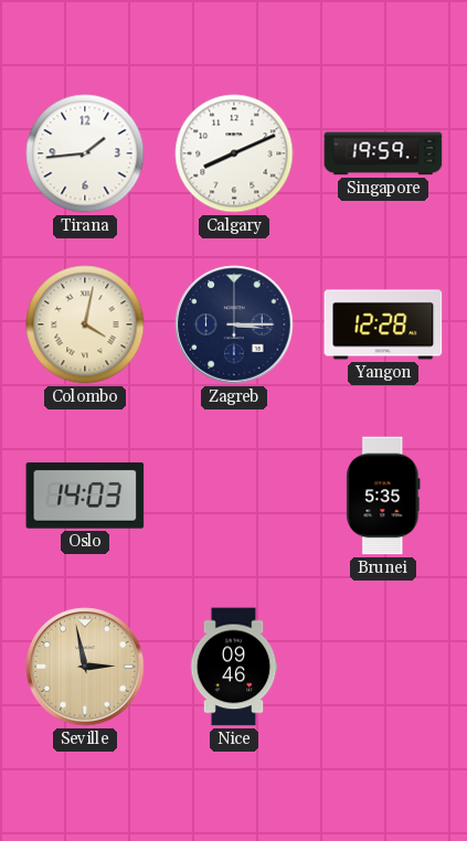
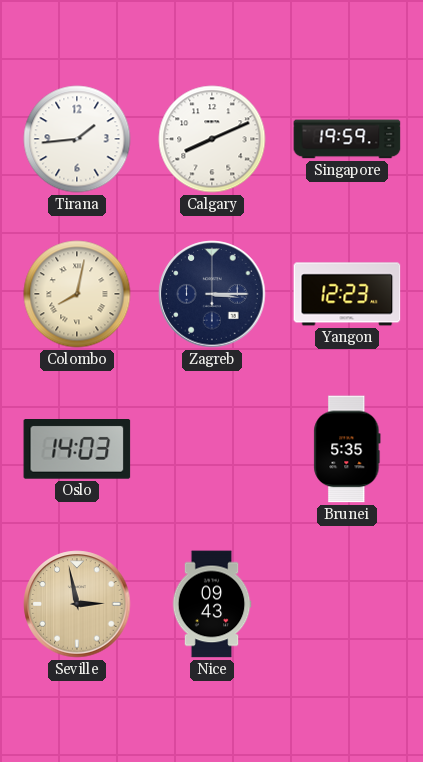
Colombo: 4:02 -> 8:02
Yangon: 12:28 -> 12:23
Nice: 09:46 -> 09:43
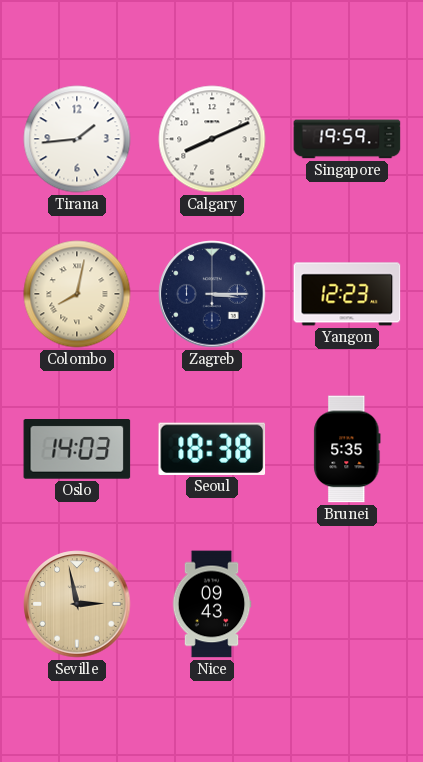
Seoul: none -> 18:38
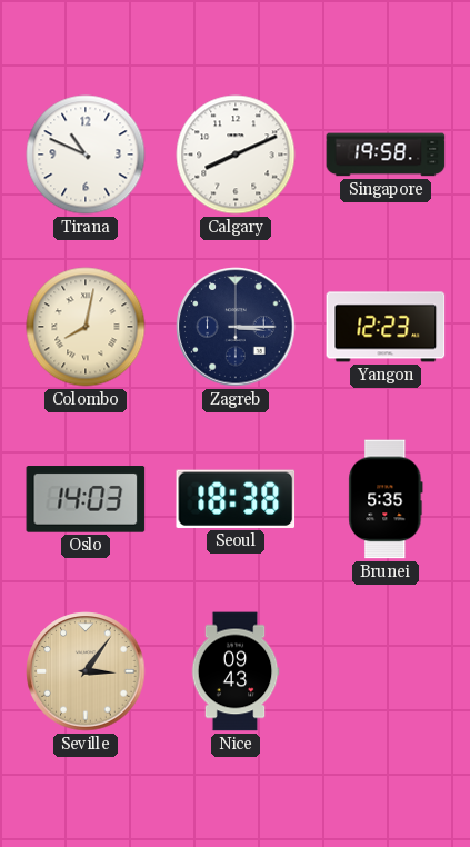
Tirana: 1:44 -> 10:49
Singapore: 19:59 -> 19:58
Seville: 2:58 -> 3:06
